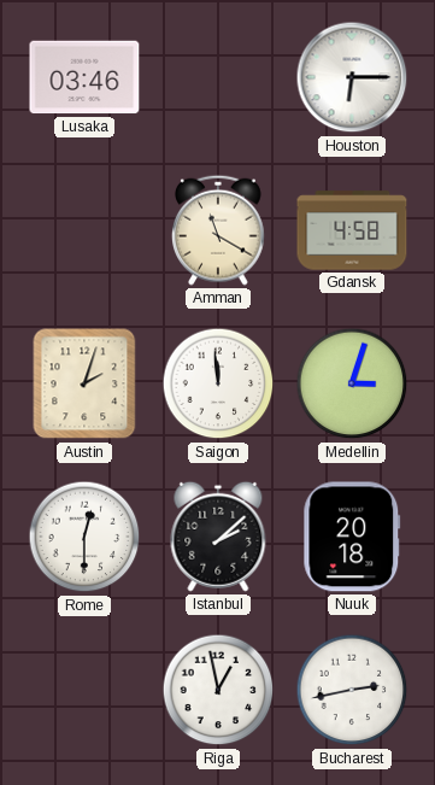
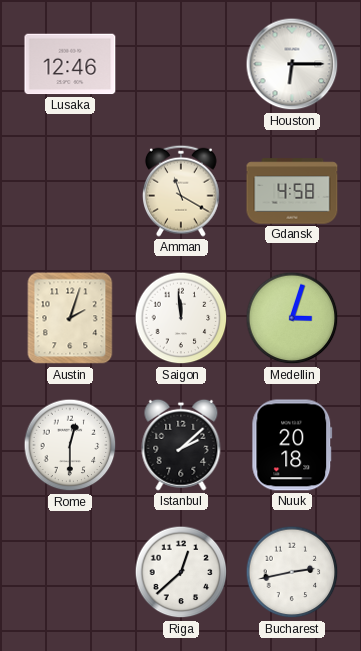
Lusaka: 03:46 -> 12:46
Riga: 12:58 -> 12:38
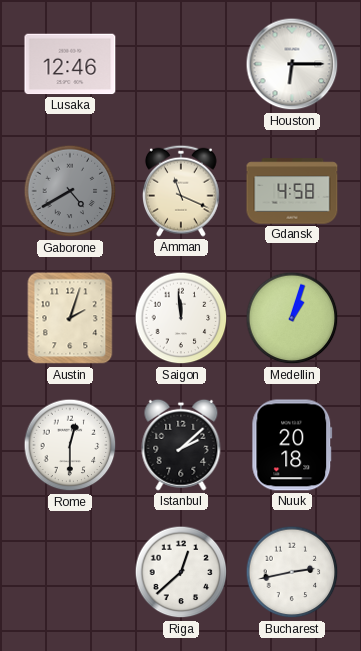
Gaborone: none -> 4:40
Amman: 11:20 -> 11:19
Medellin: 3:03 -> 1:03
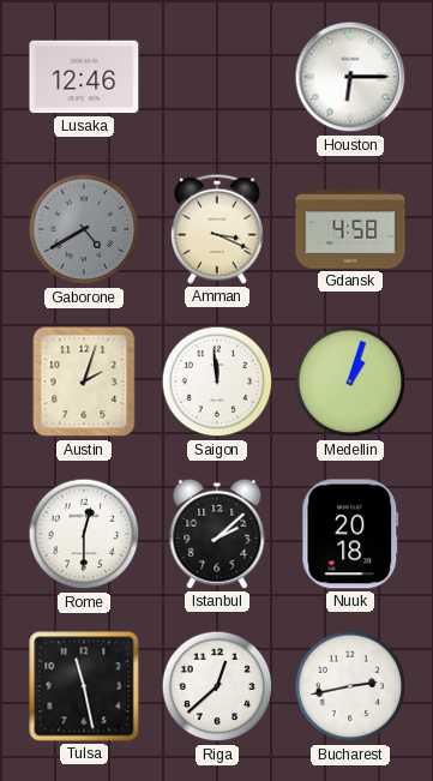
Amman: 11:19 -> 3:19
Tulsa: none -> 11:28
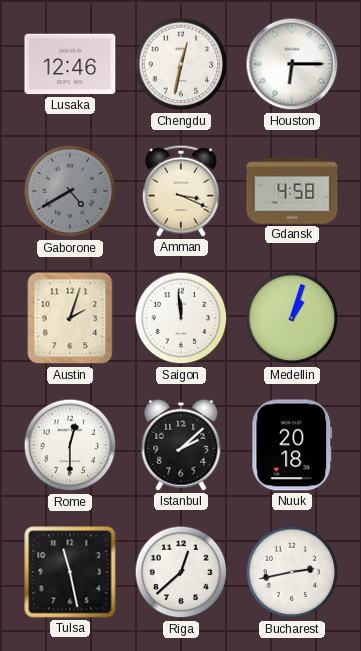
Chengdu: none -> 12:32
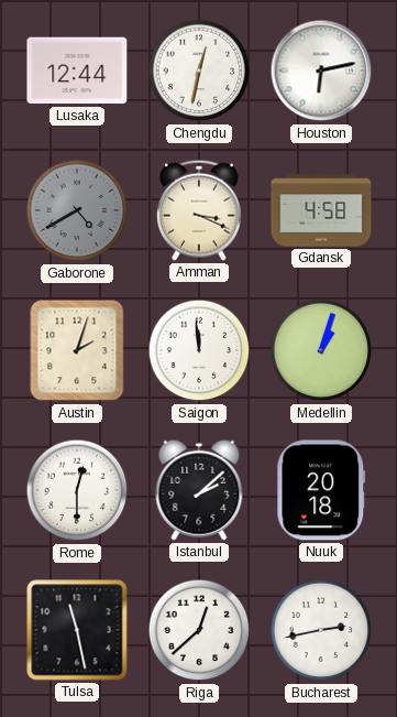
Lusaka: 12:46 -> 12:44
Houston: 6:15 -> 6:13
